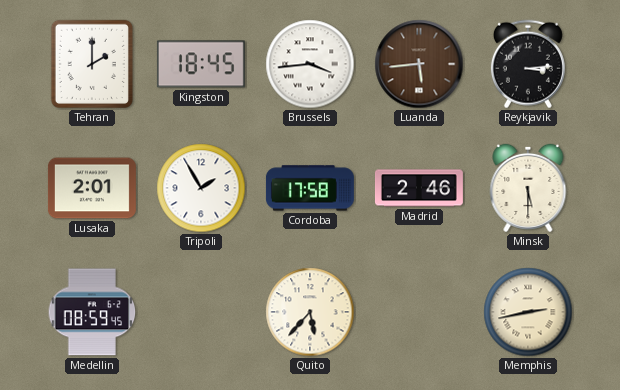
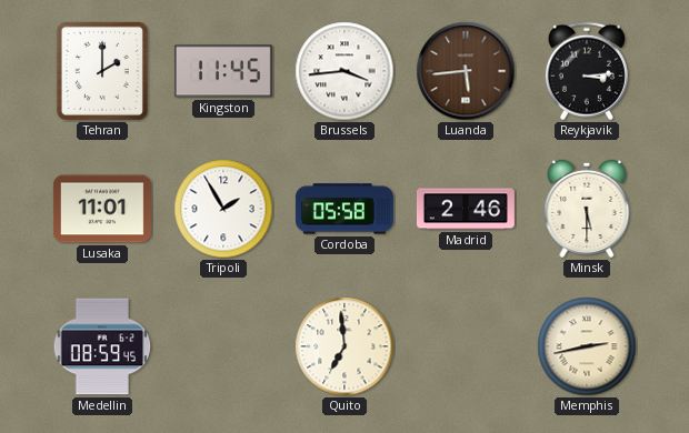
Kingston: 18:45 -> 11:45
Lusaka: 2:01 -> 11:01
Cordoba: 17:58 -> 05:58
Quito: 5:37 -> 6:59
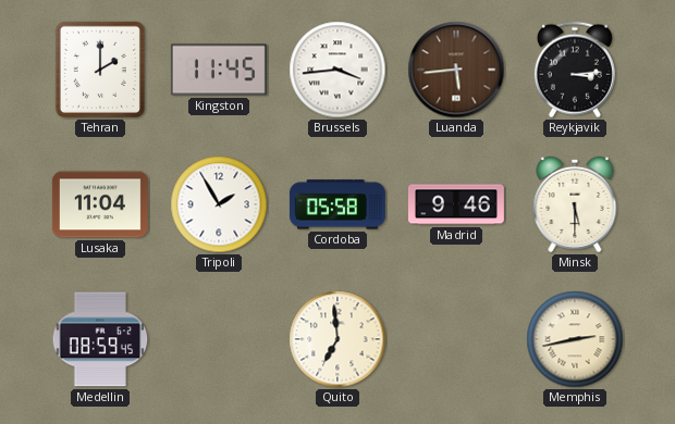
Lusaka: 11:01 -> 11:04
Madrid: 2:46 -> 9:46
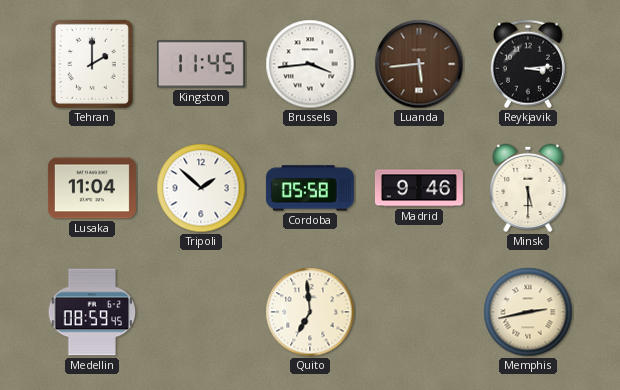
Tripoli: 1:55 -> 1:52
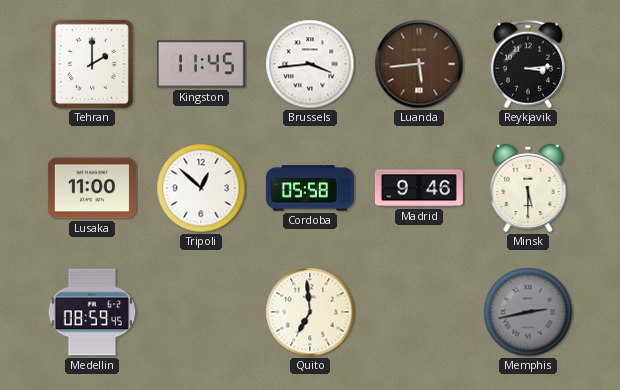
Lusaka: 11:04 -> 11:00
Tripoli: 1:52 -> 12:52
Memphis dial: cream -> grey
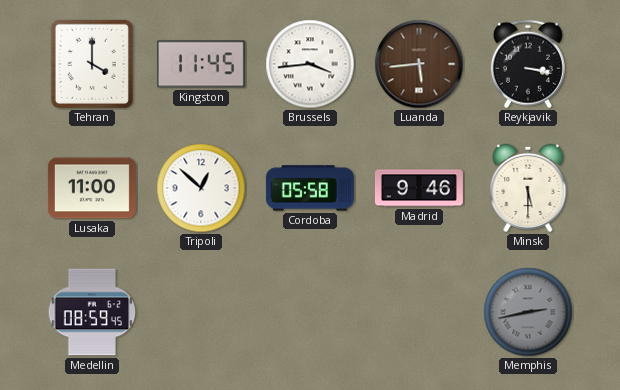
Tehran: 2:00 -> 4:00
Reykjavik: 3:14 -> 3:17
Quito: 6:59 -> none
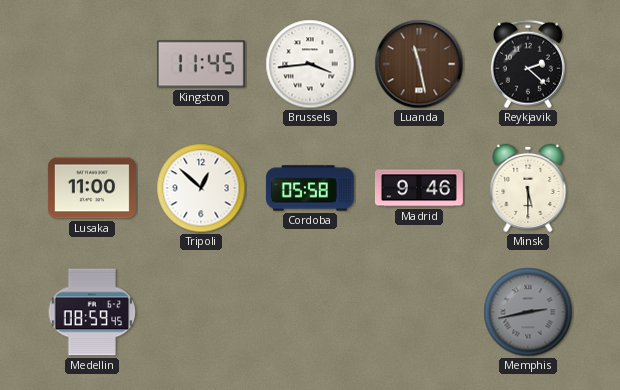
Tehran: 4:00 -> none
Luanda: 5:44 -> 11:28
Reykjavik: 3:17 -> 2:22
